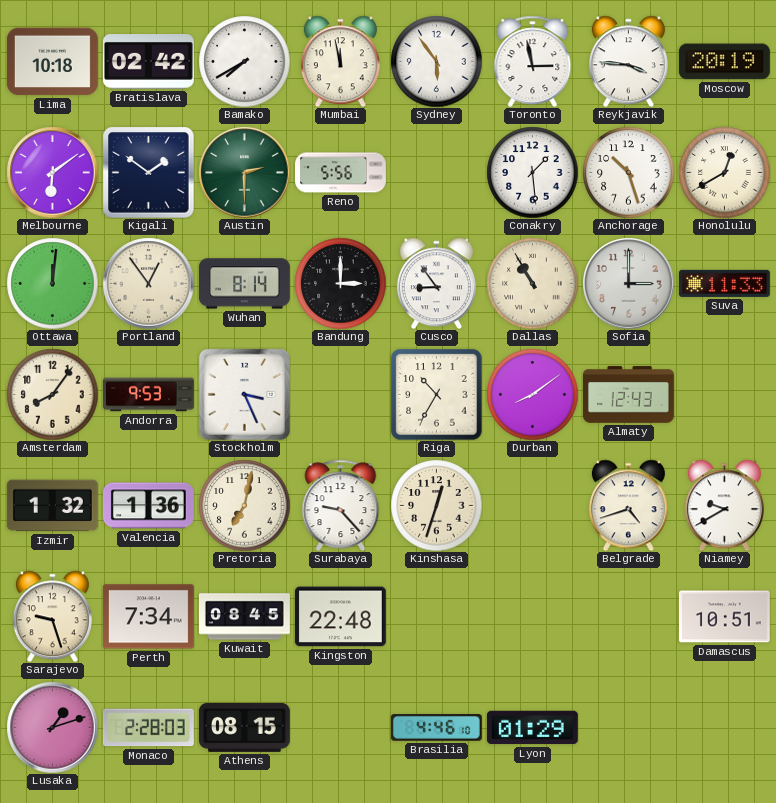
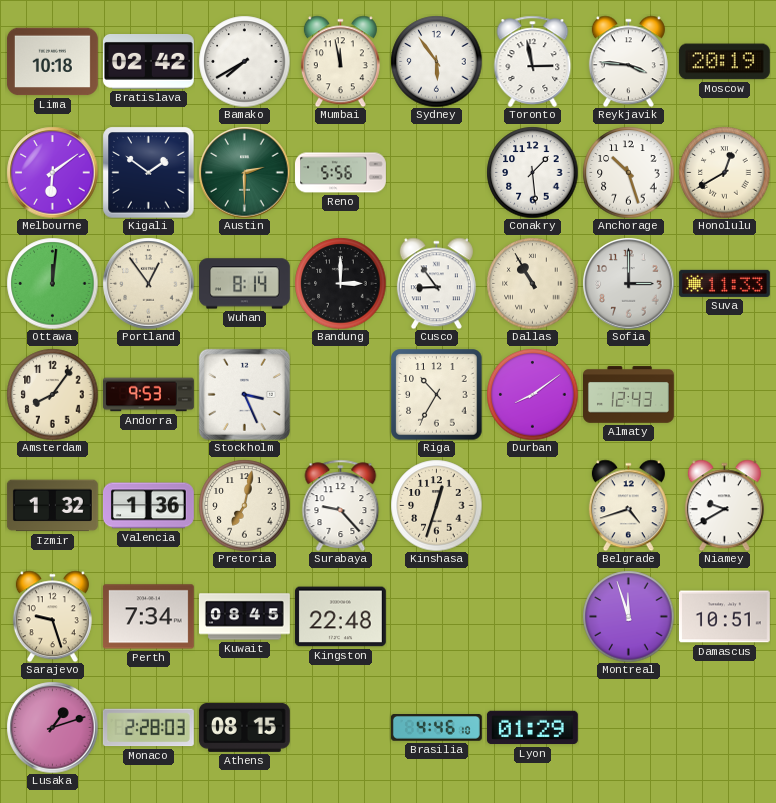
Montreal: none -> 11:57
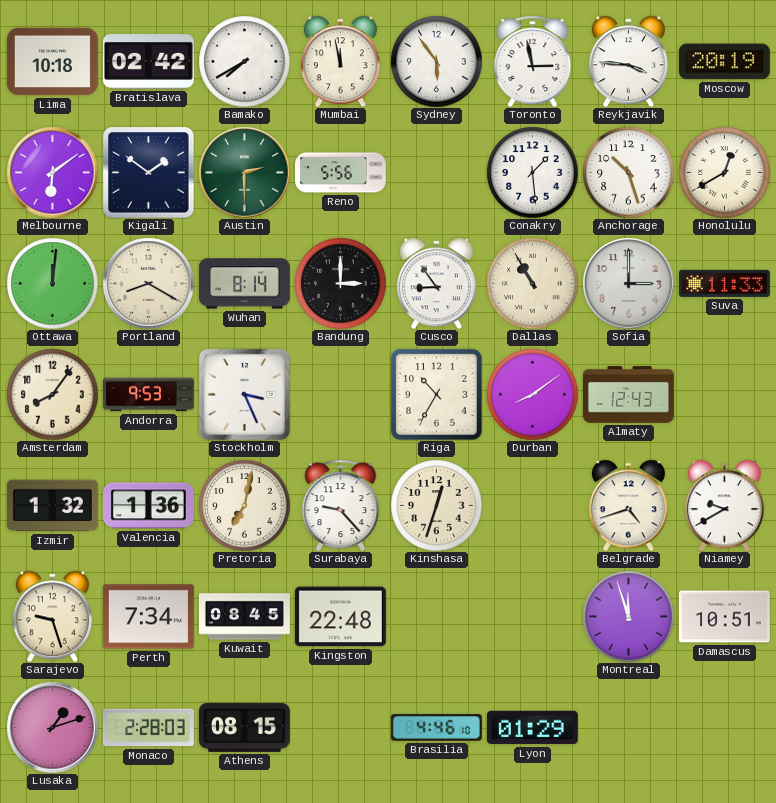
Portland: 12:54 -> 8:20
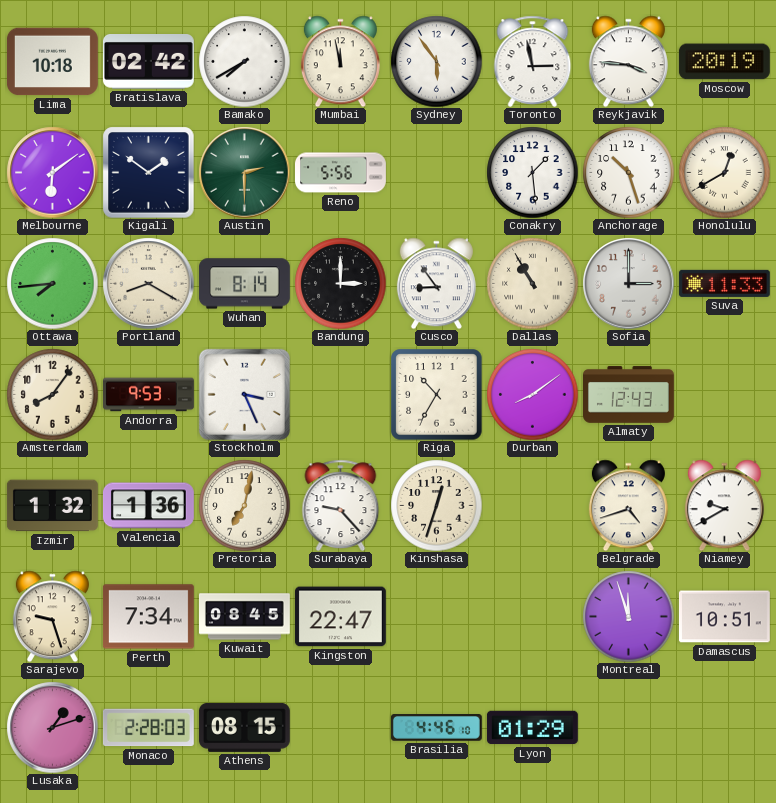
Ottawa: 12:01 -> 7:44
Kingston: 22:48 -> 22:47
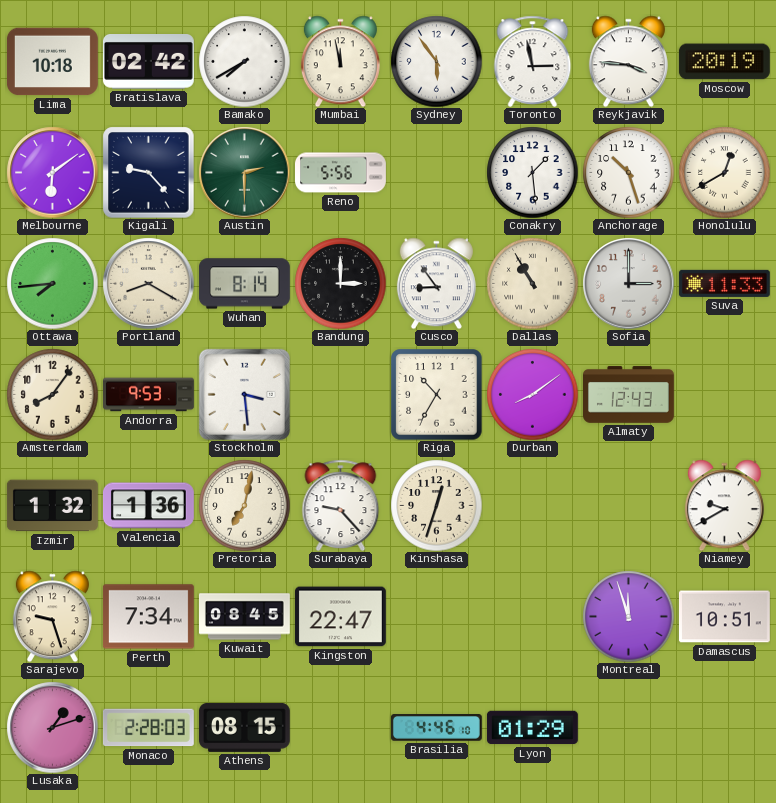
Kigali: 1:51 -> 9:23
Stockholm: 3:26 -> 3:29
Belgrade: 4:42 -> none
